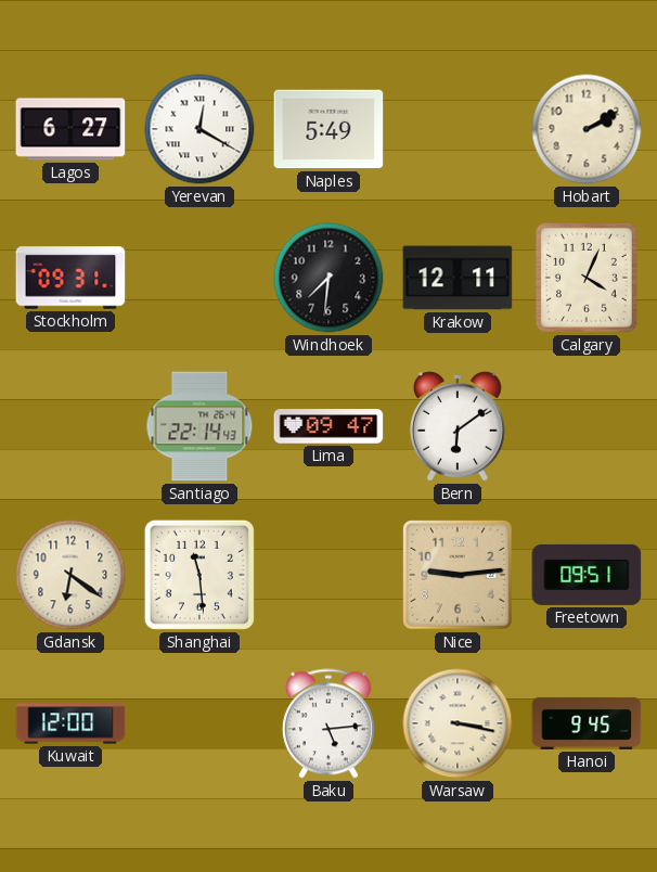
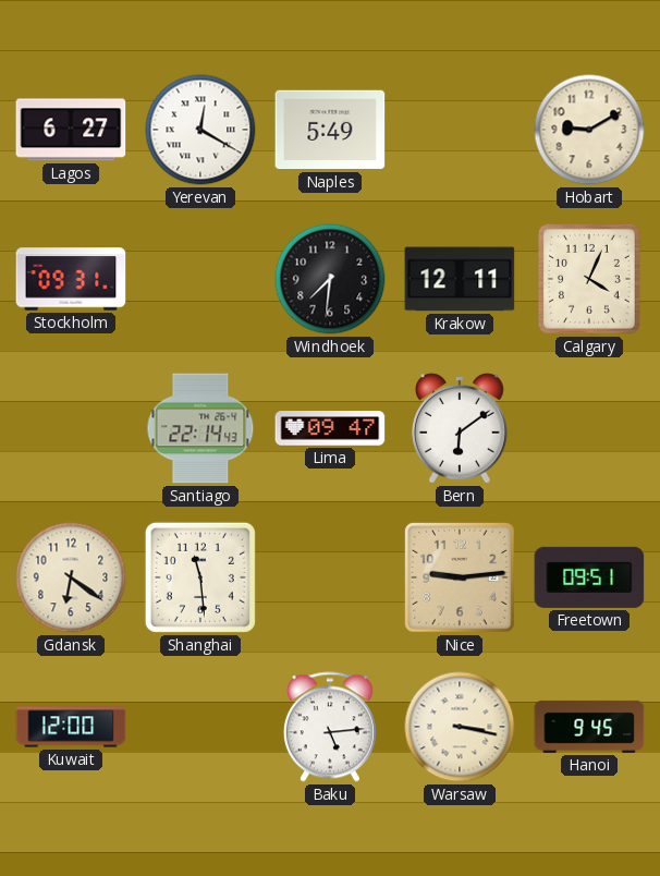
Hobart: 2:10 -> 9:10
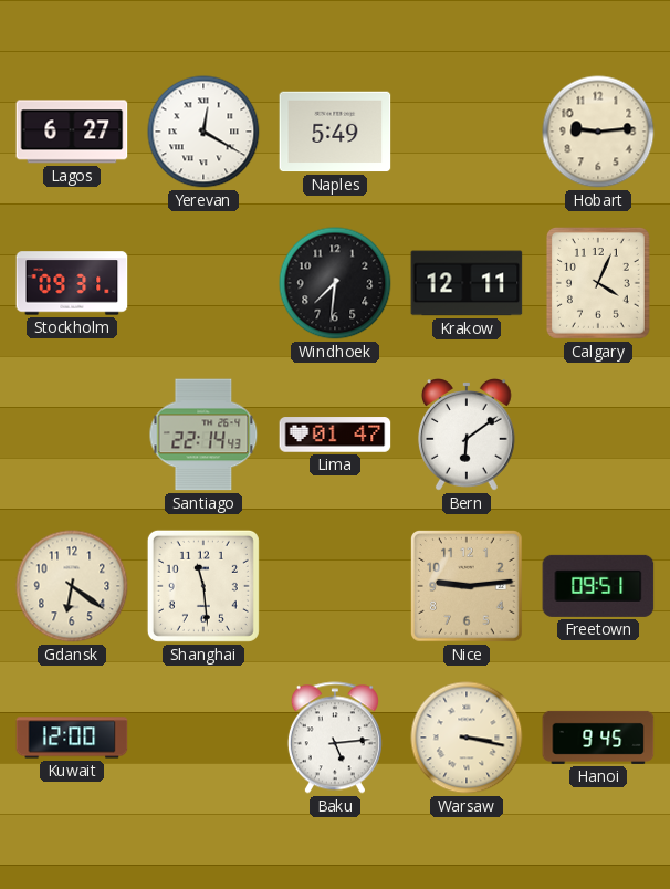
Hobart: 9:10 -> 9:14
Lima: 09:47 -> 01:47
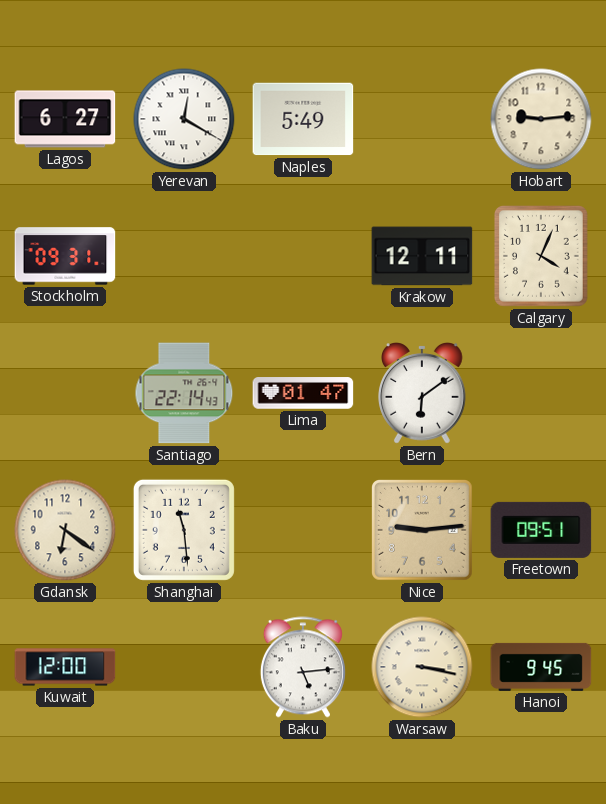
Windhoek: 7:31 -> none
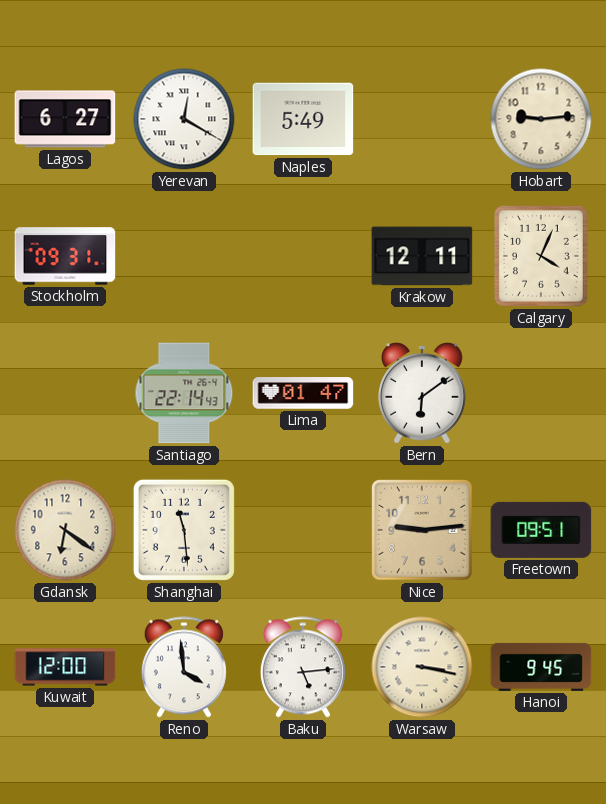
Reno: none -> 3:59
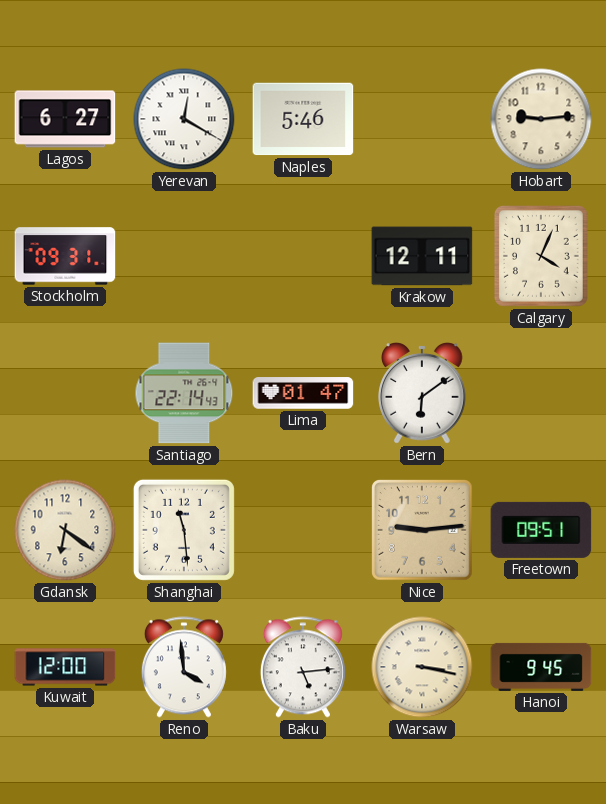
Naples: 5:49 -> 5:46
